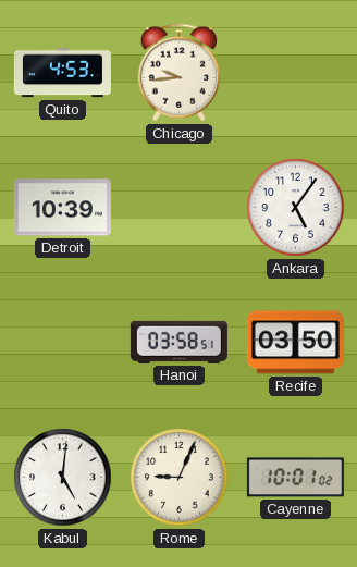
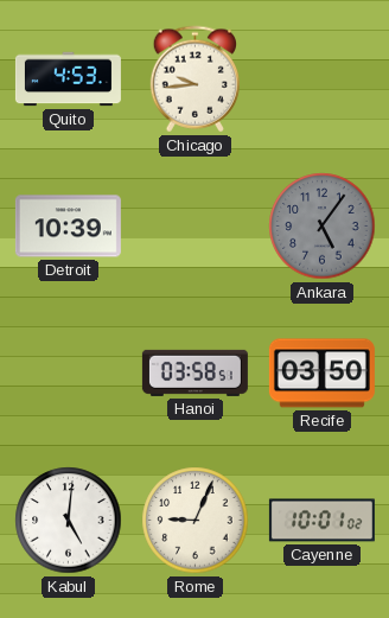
Ankara dial: white -> grey
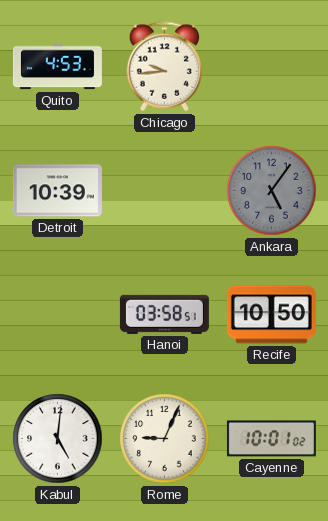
Recife: 03:50 -> 10:50
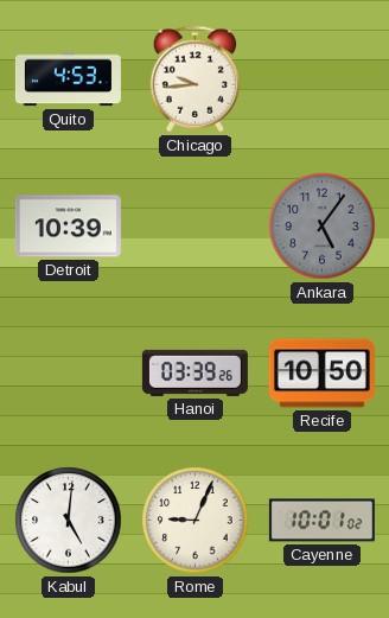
Hanoi: 03:58 -> 03:39
